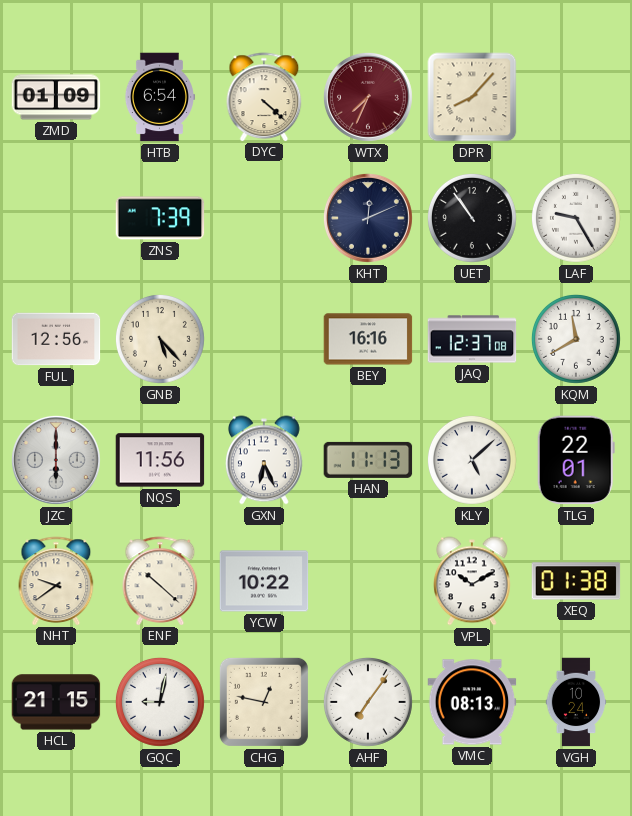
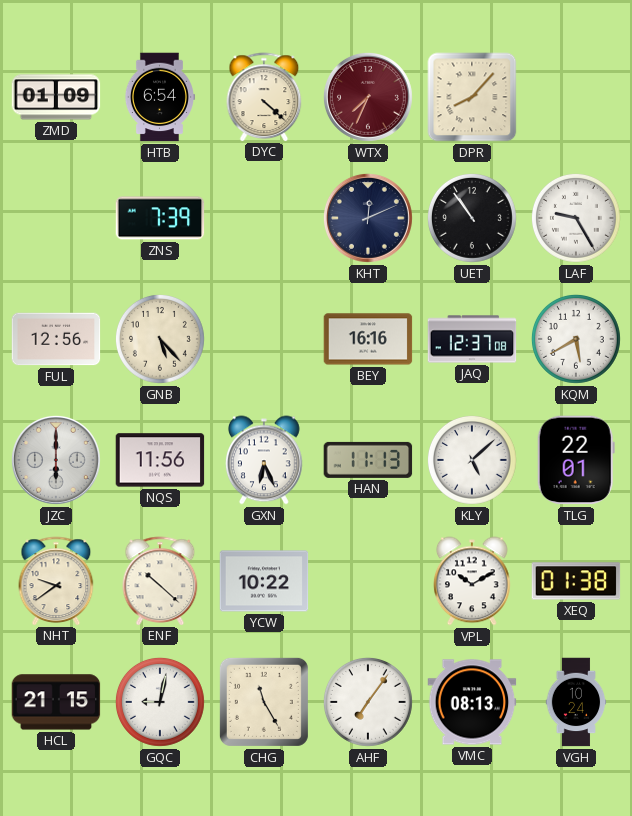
KQM: 11:40 -> 5:40
CHG: 12:47 -> 11:25
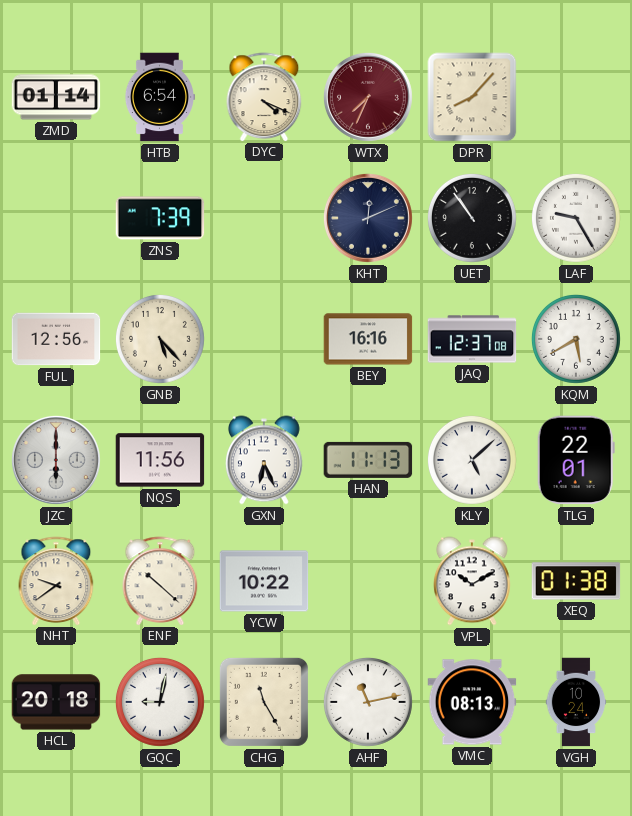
ZMD: 01:09 -> 01:14
DYC: 4:22 -> 4:19
HCL: 21:15 -> 20:18
AHF: 7:06 -> 11:13
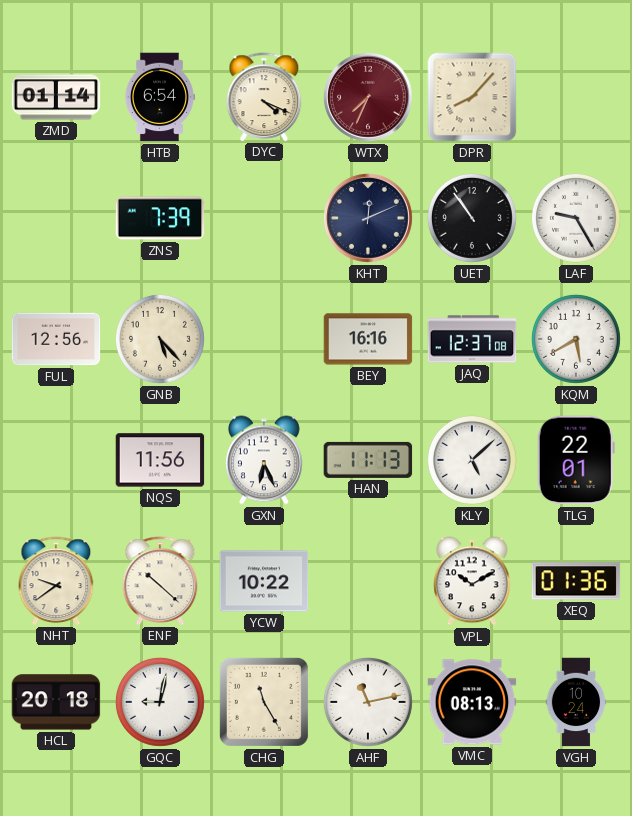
JZC: 6:00 -> none
XEQ: 01:38 -> 01:36
